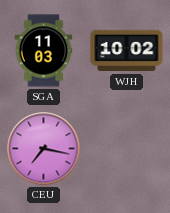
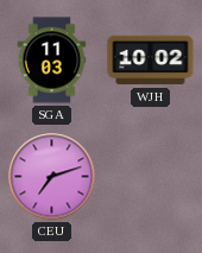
CEU: 7:17 -> 7:12
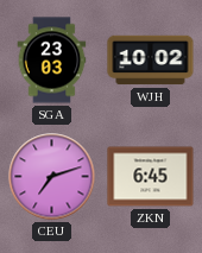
SGA: 11:03 -> 23:03
ZKN: none -> 6:45
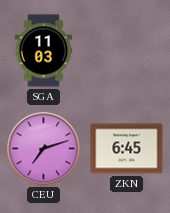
SGA: 23:03 -> 11:03
WJH: 10:02 -> none
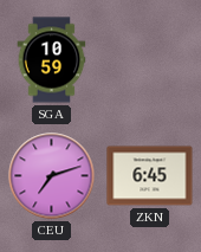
SGA: 11:03 -> 10:59
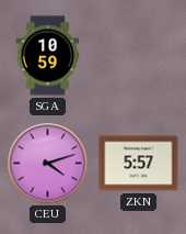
CEU: 7:12 -> 4:12
ZKN: 6:45 -> 5:57
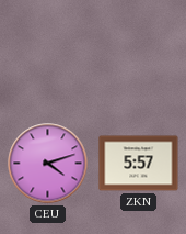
SGA: 10:59 -> none
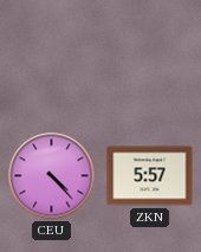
CEU: 4:12 -> 4:23
